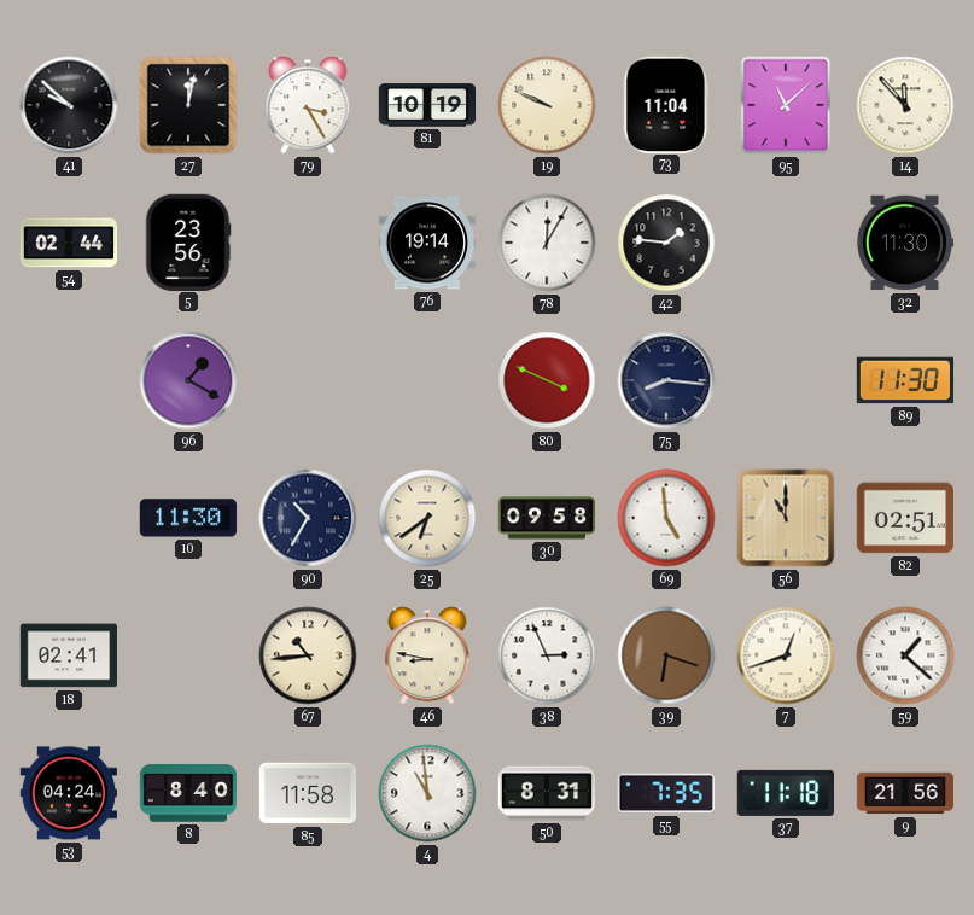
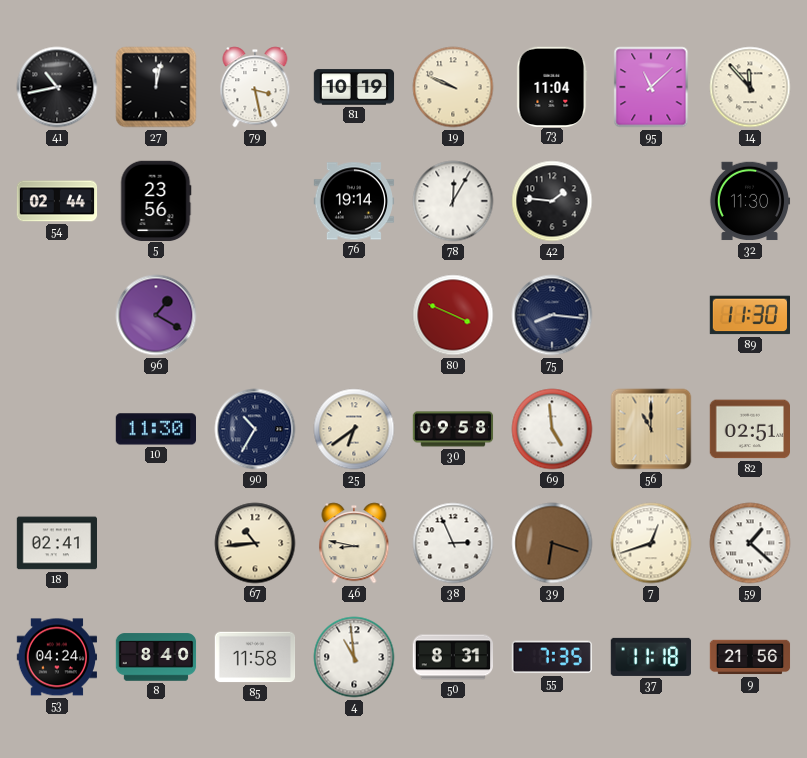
41: 9:52 -> 10:43
79: 3:25 -> 3:28
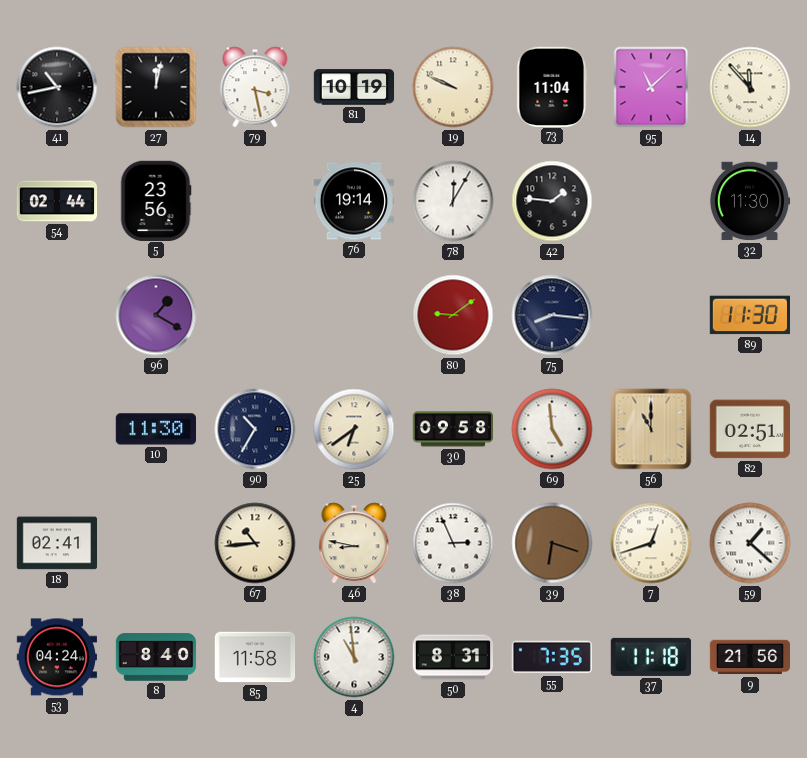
80: 3:49 -> 9:09
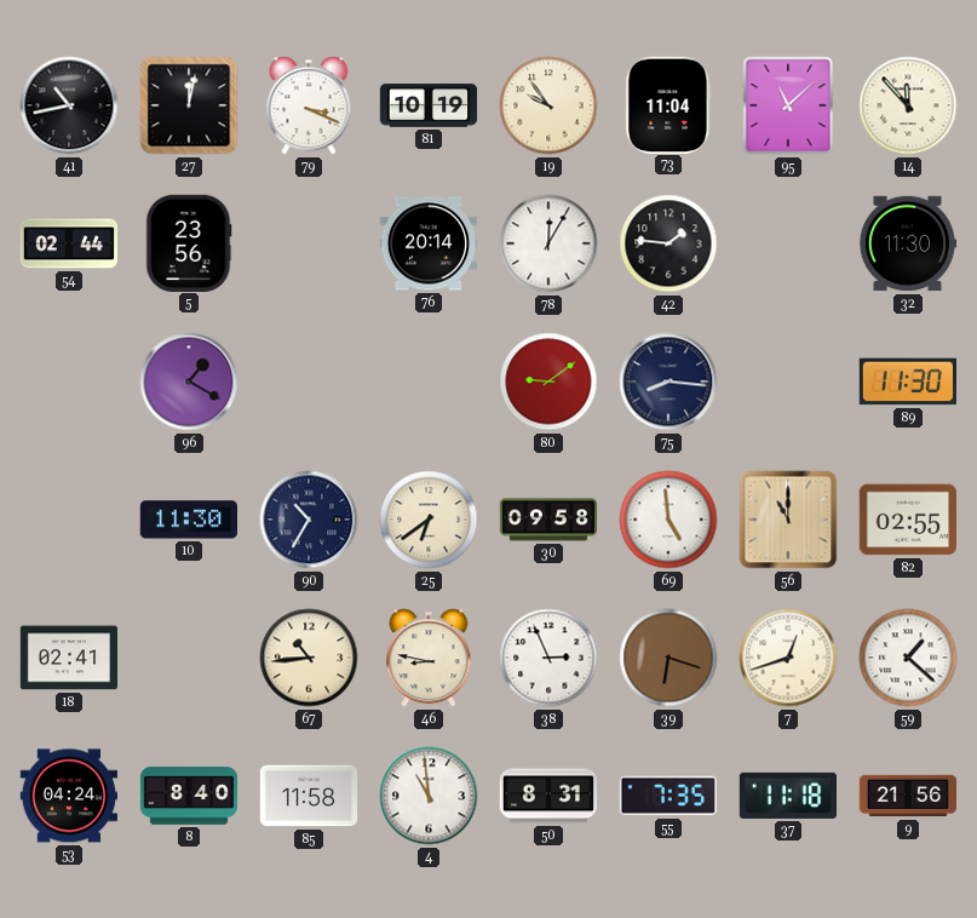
79: 3:28 -> 3:19
19: 9:49 -> 9:54
76: 19:14 -> 20:14
82: 02:51 -> 02:55
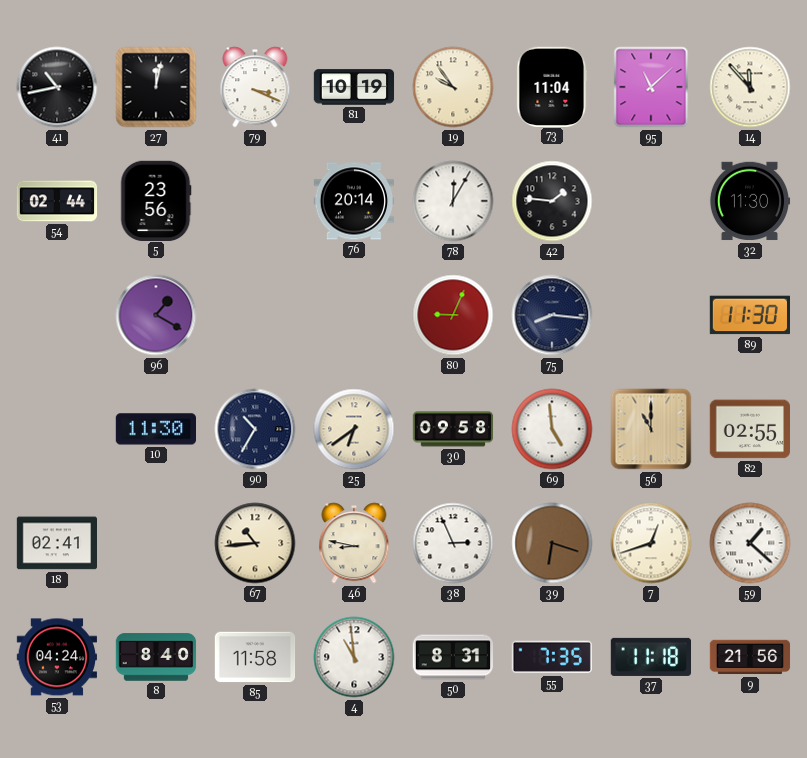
80: 9:09 -> 9:04
